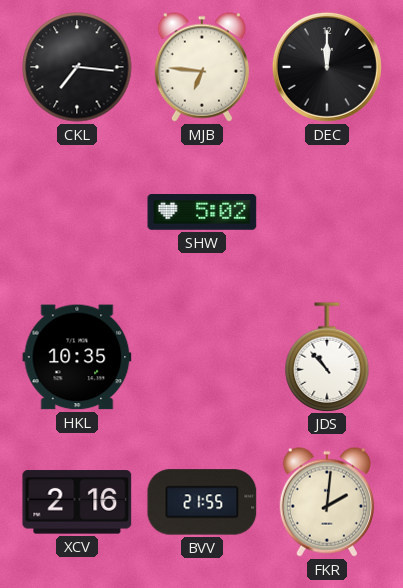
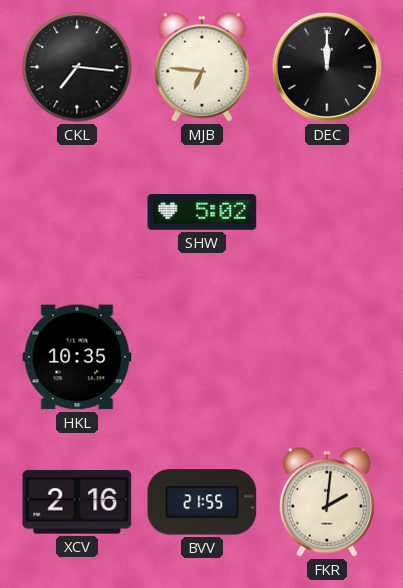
JDS: 10:53 -> none
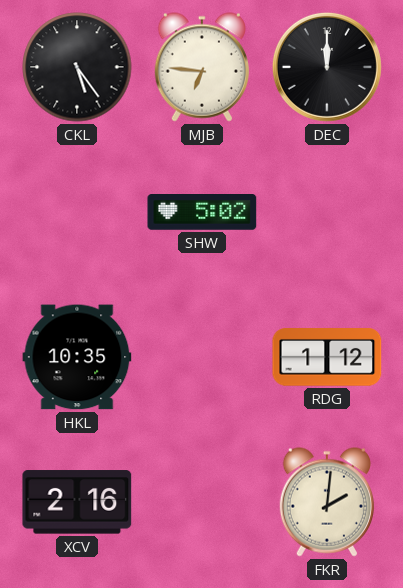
CKL: 7:16 -> 5:24
RDG: none -> 1:12
BVV: 21:55 -> none
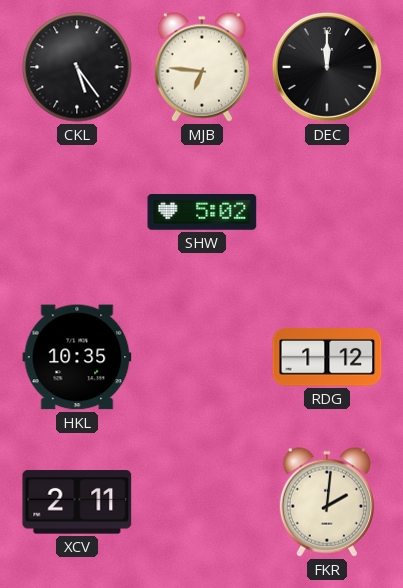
XCV: 2:16 -> 2:11
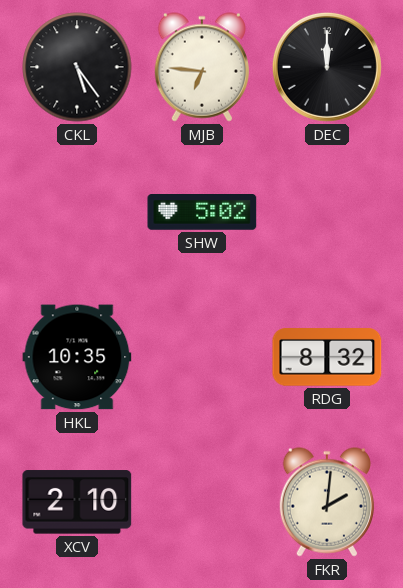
RDG: 1:12 -> 8:32
XCV: 2:11 -> 2:10
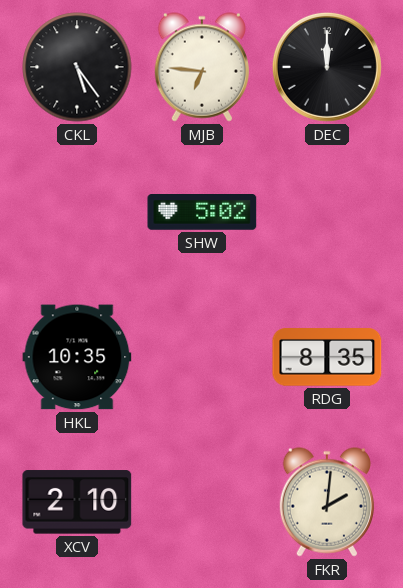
RDG: 8:32 -> 8:35
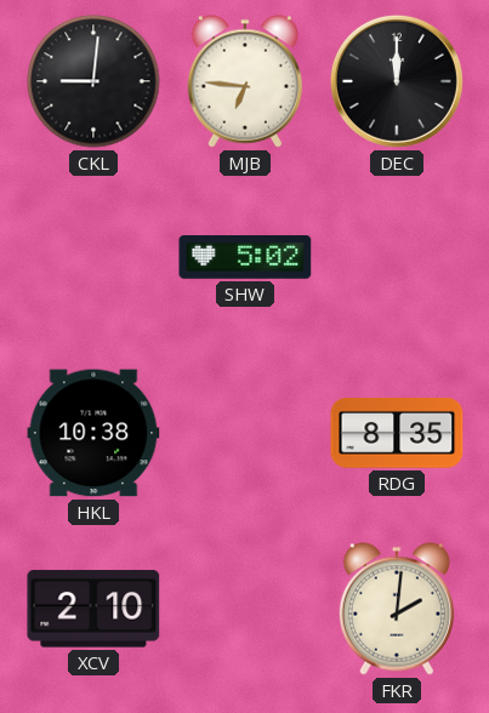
CKL: 5:24 -> 9:01
HKL: 10:35 -> 10:38
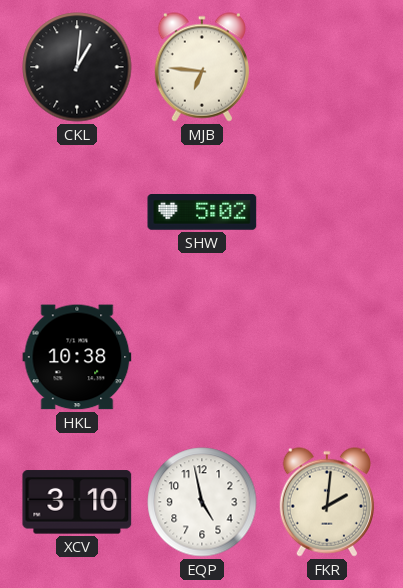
CKL: 9:01 -> 1:01
DEC: 12:00 -> none
RDG: 8:35 -> none
XCV: 2:10 -> 3:10
EQP: none -> 4:58
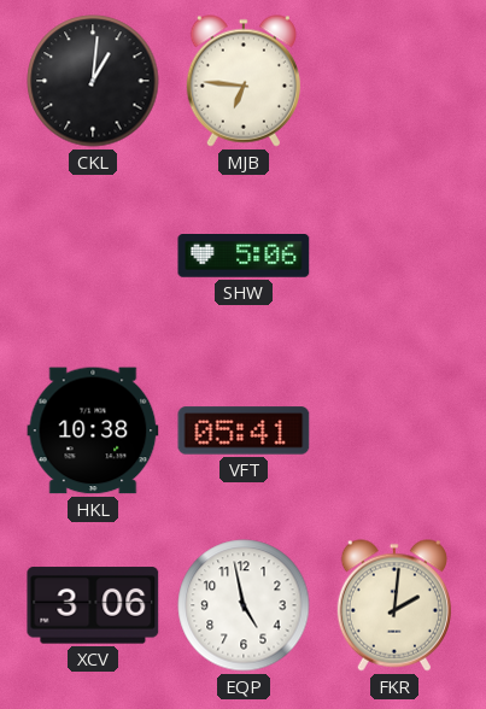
SHW: 5:02 -> 5:06
VFT: none -> 05:41
XCV: 3:10 -> 3:06
